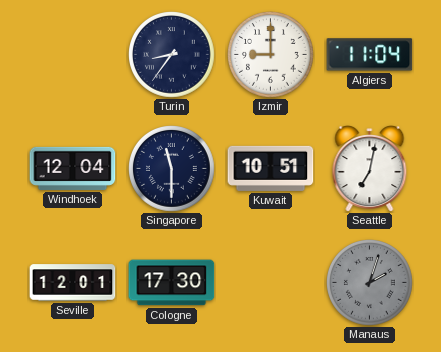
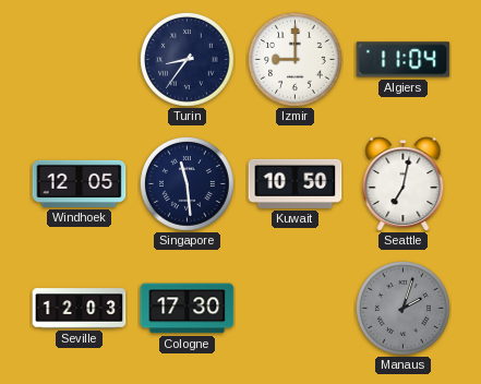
Windhoek: 12:04 -> 12:05
Singapore: 11:30 -> 11:29
Kuwait: 10:51 -> 10:50
Seville: 12:01 -> 12:03
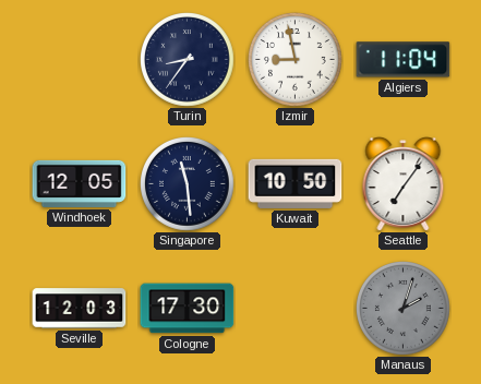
Izmir: 9:00 -> 8:58
Seattle: 7:02 -> 7:06
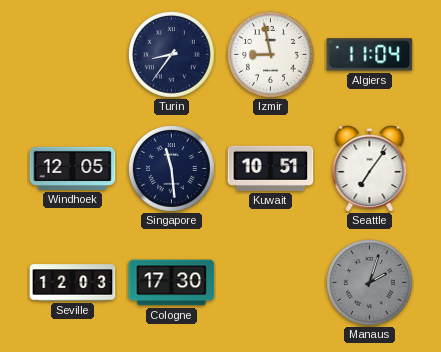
Kuwait: 10:50 -> 10:51
